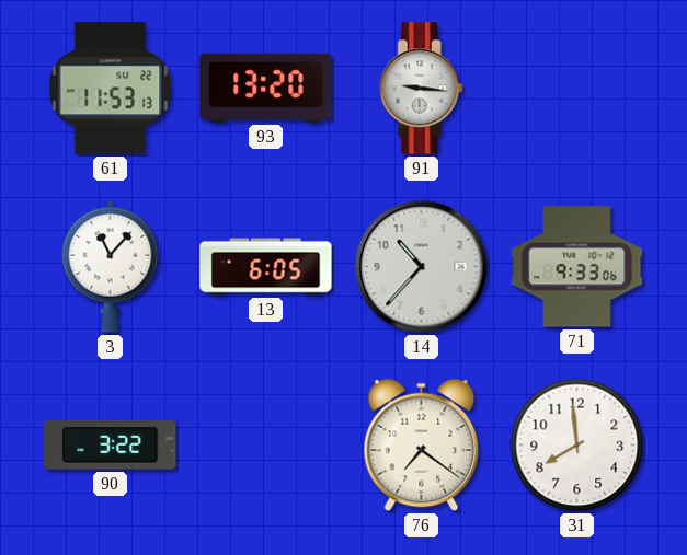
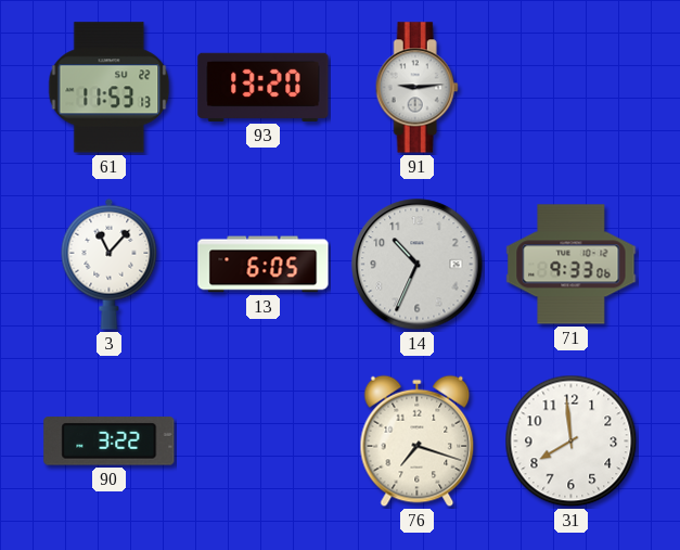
91: 9:16 -> 9:14
14: 10:37 -> 10:34
76: 7:21 -> 7:18
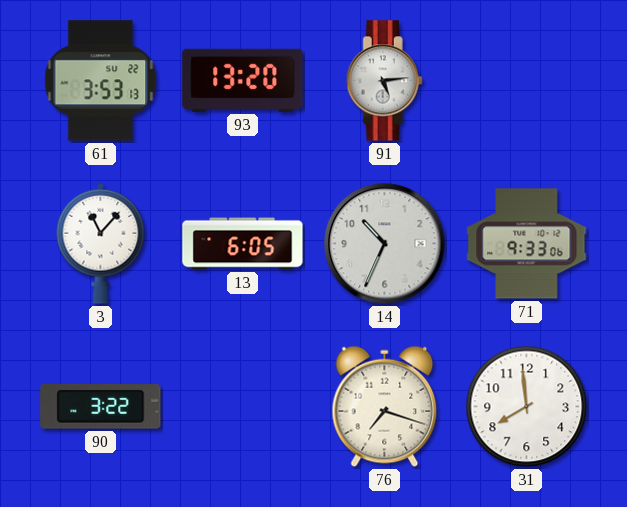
61: 11:53 -> 3:53
91: 9:14 -> 5:14
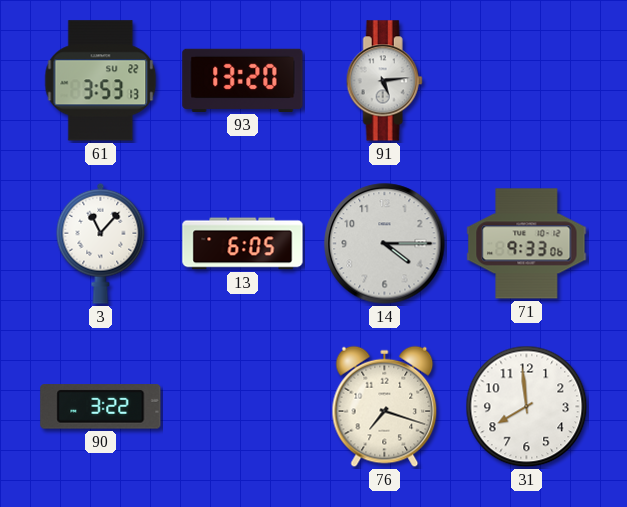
14: 10:34 -> 4:15
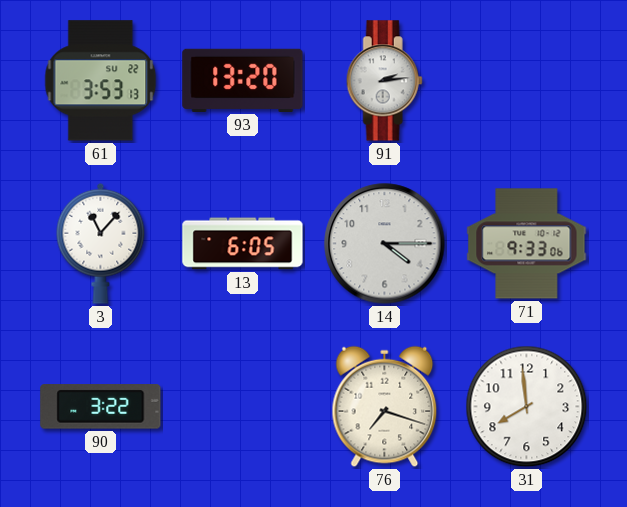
91: 5:14 -> 2:14
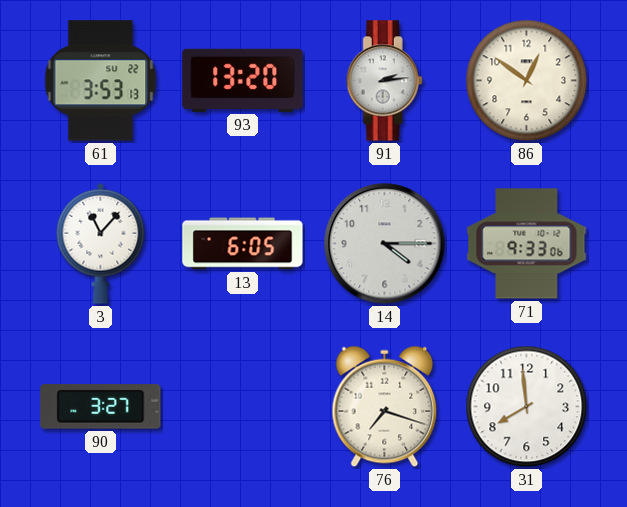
86: none -> 12:51
90: 3:22 -> 3:27
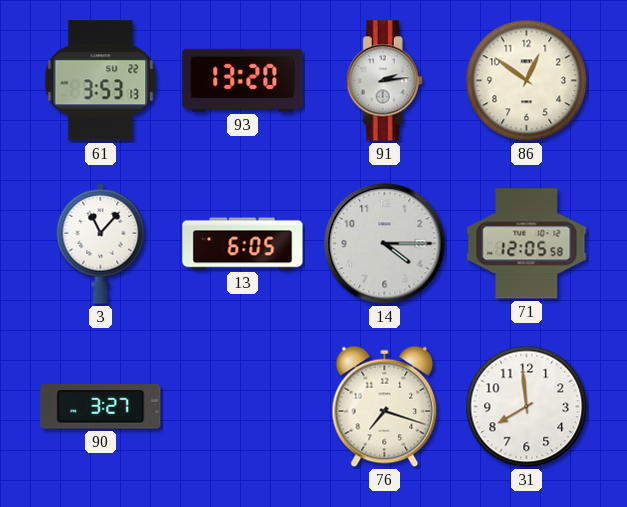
71: 9:33 -> 12:05
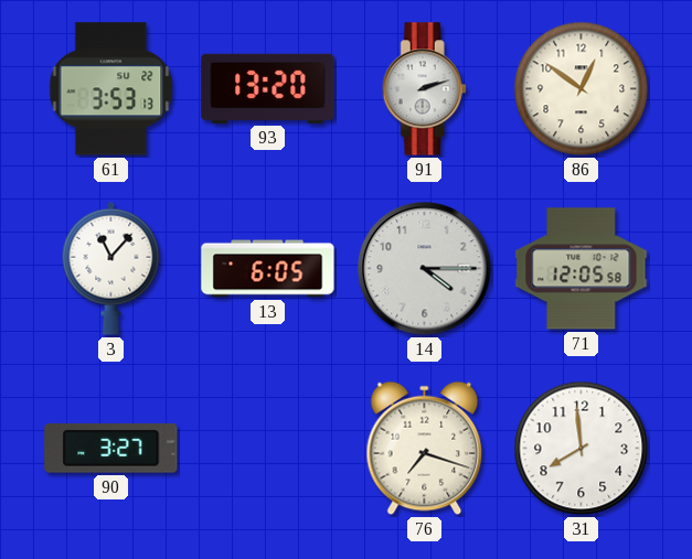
91: 2:14 -> 2:12
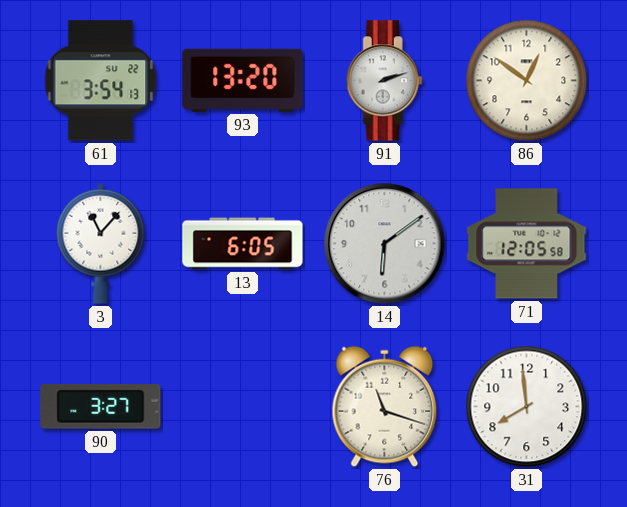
61: 3:53 -> 3:54
14: 4:15 -> 6:09
76: 7:18 -> 11:18
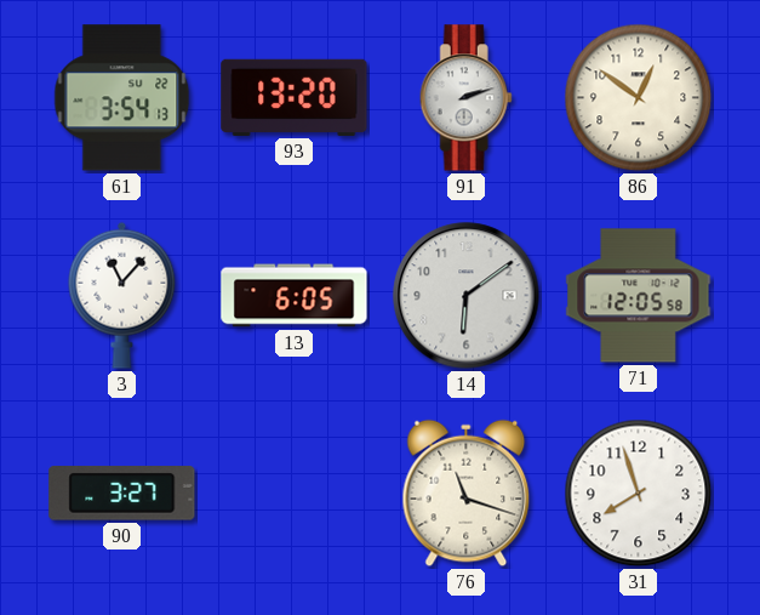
31: 7:59 -> 7:57
